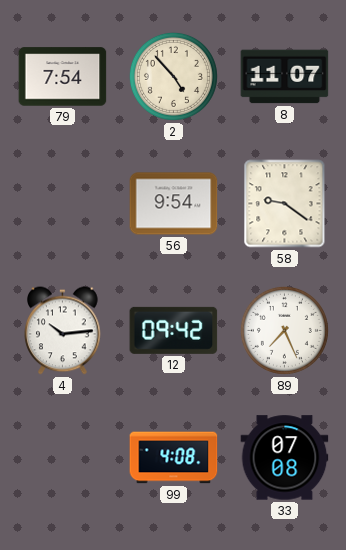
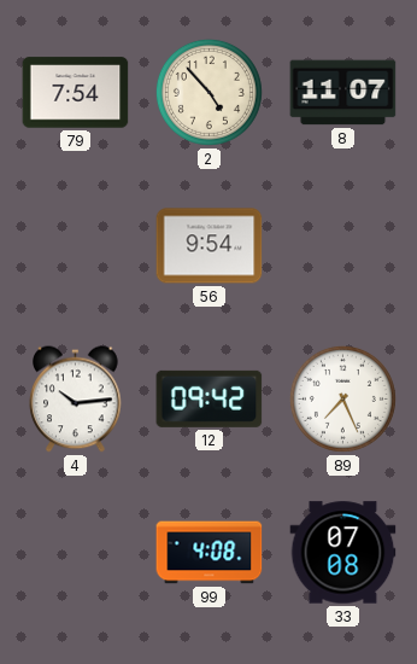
58: 9:21 -> none
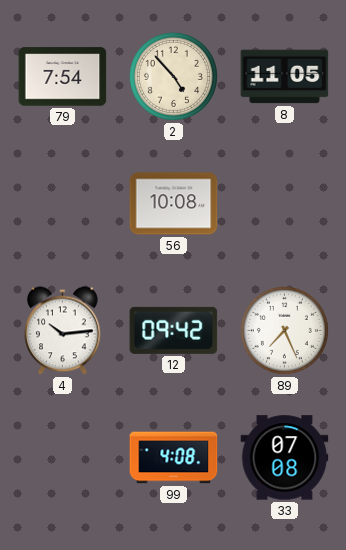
8: 11:07 -> 11:05
56: 9:54 -> 10:08
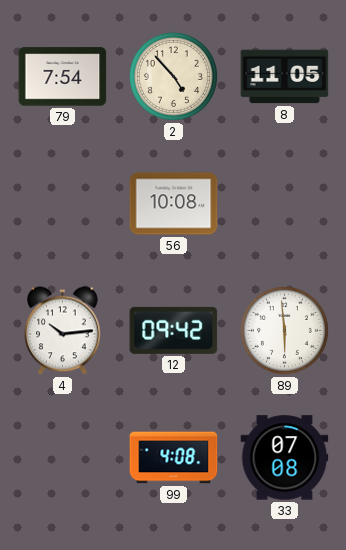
89: 7:26 -> 5:59
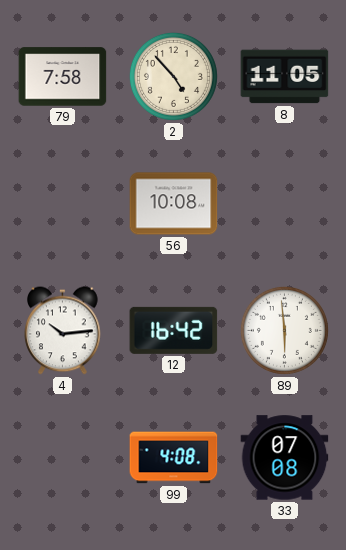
79: 7:54 -> 7:58
12: 09:42 -> 16:42
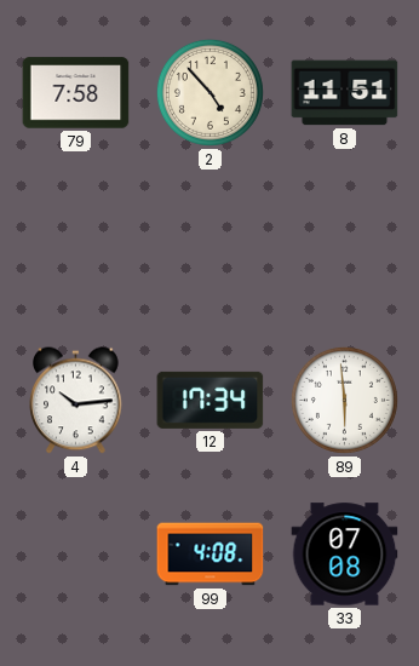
8: 11:05 -> 11:51
56: 10:08 -> none
12: 16:42 -> 17:34
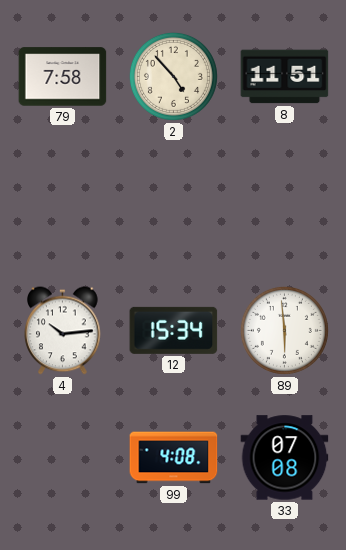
12: 17:34 -> 15:34
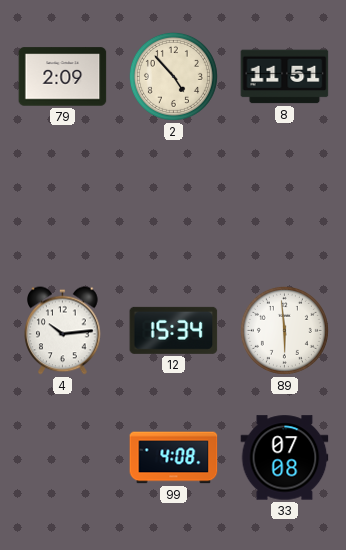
79: 7:58 -> 2:09
